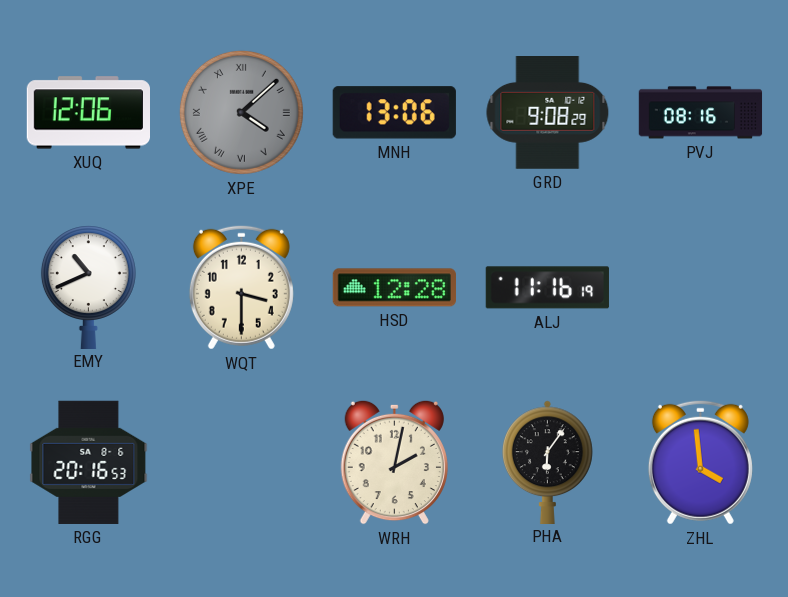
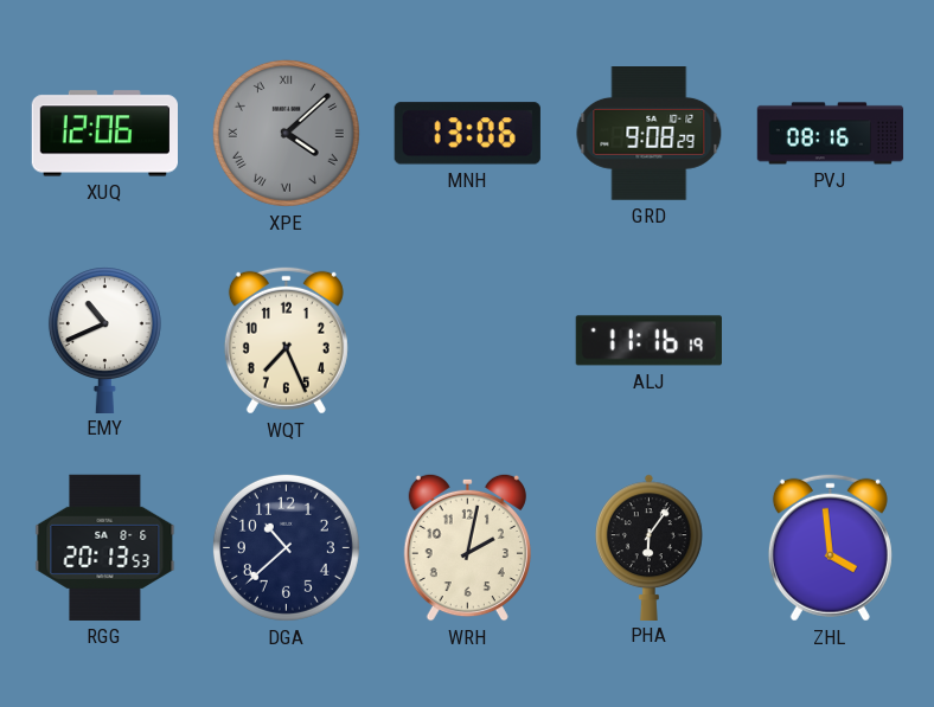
WQT: 3:30 -> 7:26
HSD: 12:28 -> none
RGG: 20:16 -> 20:13
DGA: none -> 10:38
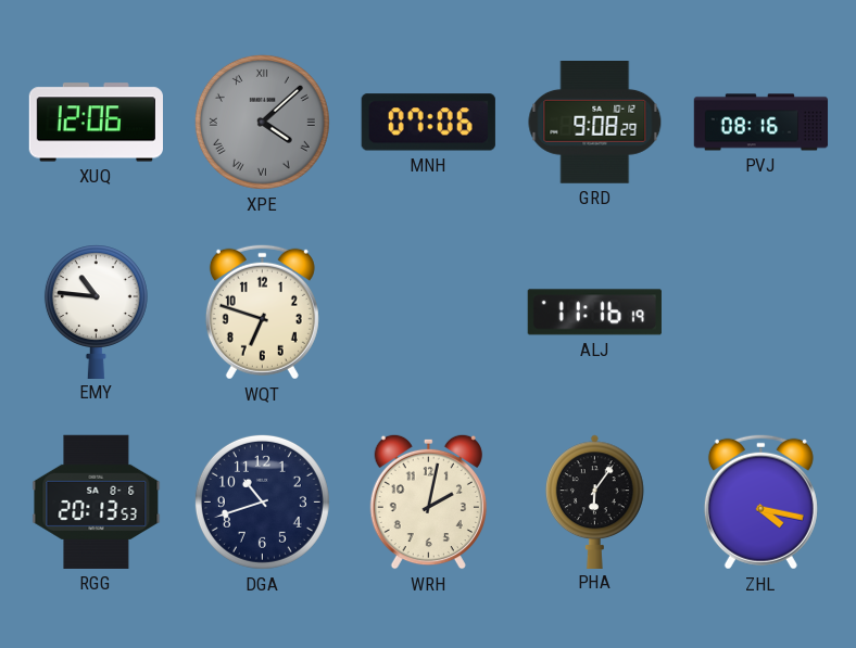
MNH: 13:06 -> 07:06
EMY: 10:41 -> 10:46
WQT: 7:26 -> 6:48
DGA: 10:38 -> 10:42
ZHL: 3:59 -> 4:17
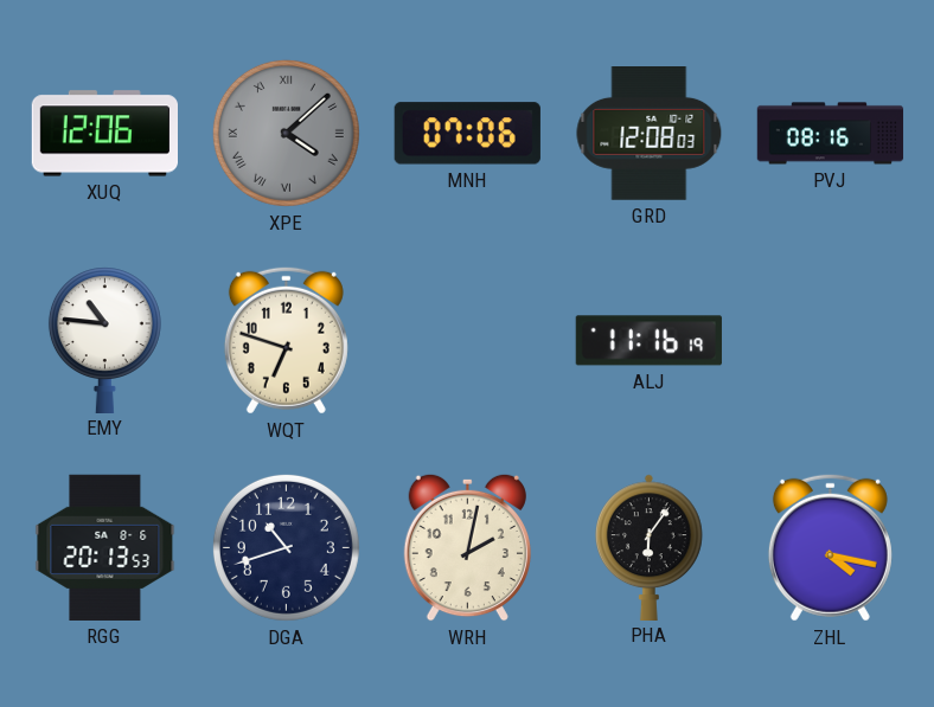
GRD: 9:08 -> 12:08
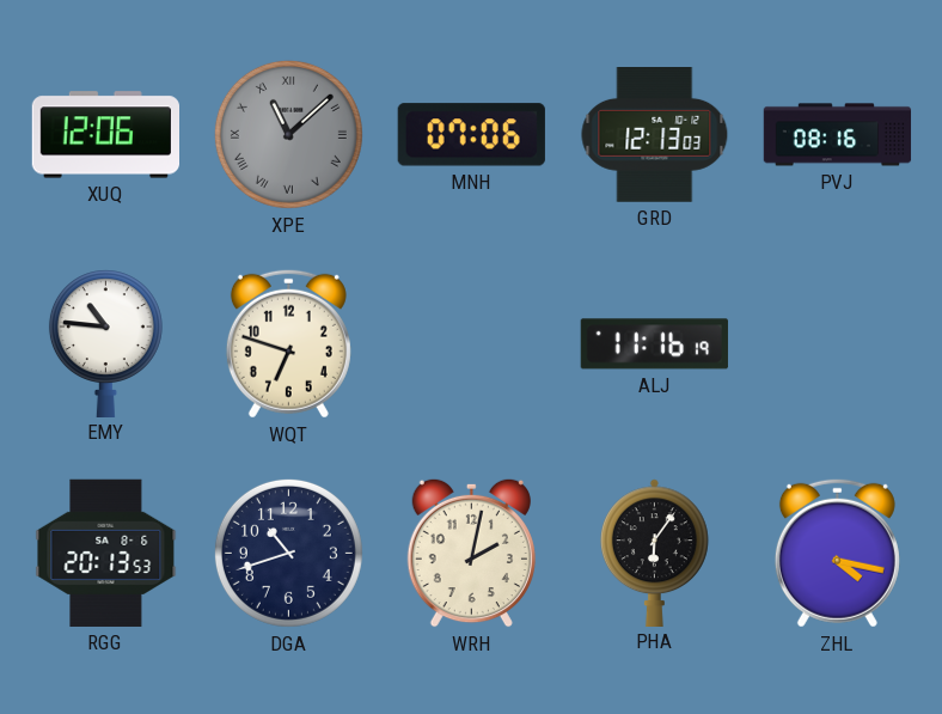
XPE: 4:08 -> 11:08
GRD: 12:08 -> 12:13
